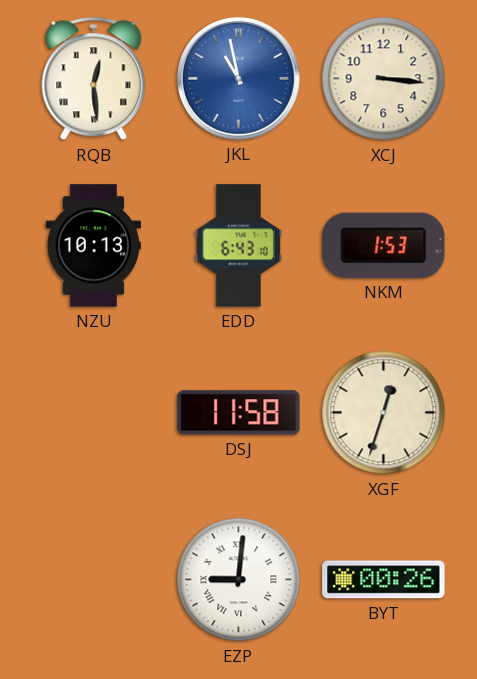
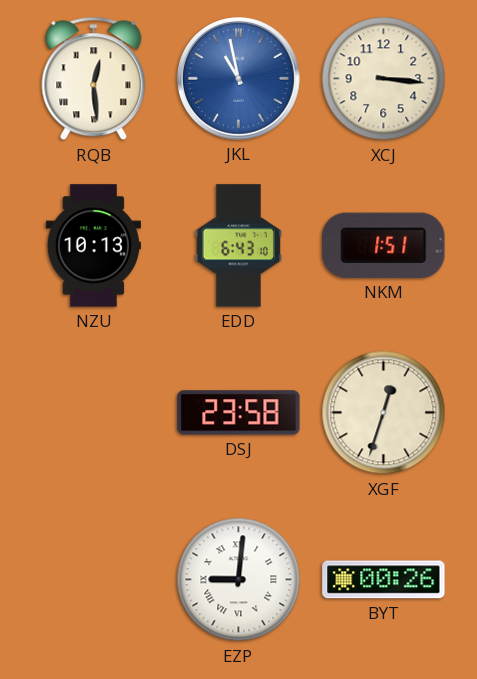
NKM: 1:53 -> 1:51
DSJ: 11:58 -> 23:58
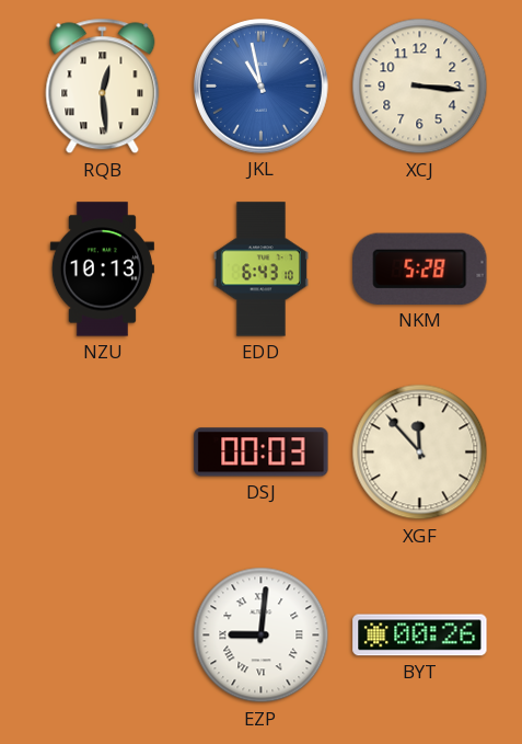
NKM: 1:51 -> 5:28
DSJ: 23:58 -> 00:03
XGF: 12:33 -> 11:53
